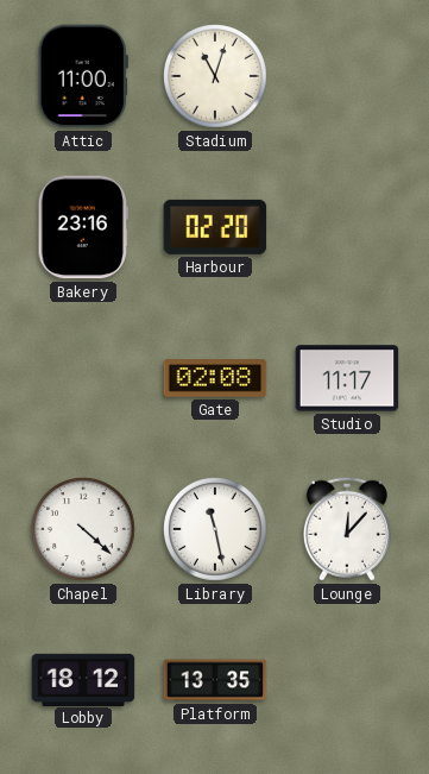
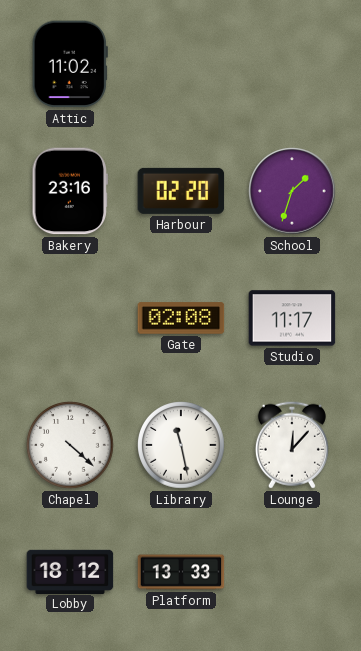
Attic: 11:00 -> 11:02
Stadium: 11:03 -> none
School: none -> 1:33
Platform: 13:35 -> 13:33
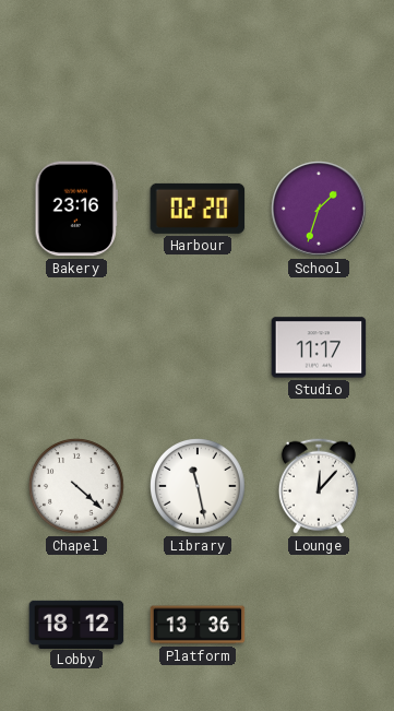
Attic: 11:02 -> none
Gate: 02:08 -> none
Platform: 13:33 -> 13:36
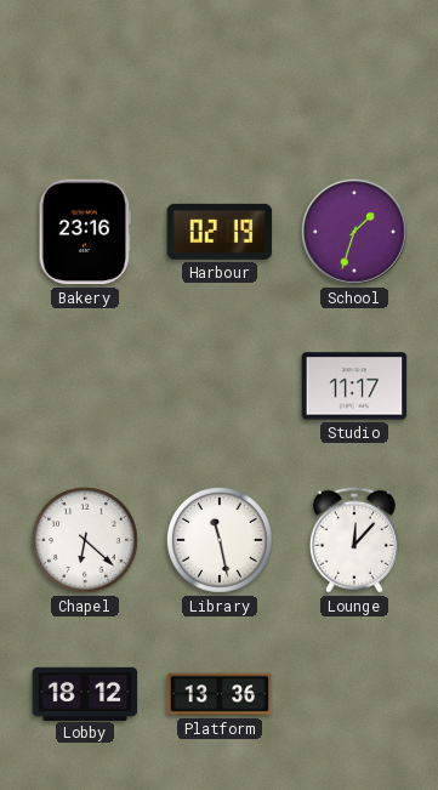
Harbour: 02:20 -> 02:19
Chapel: 4:22 -> 6:22
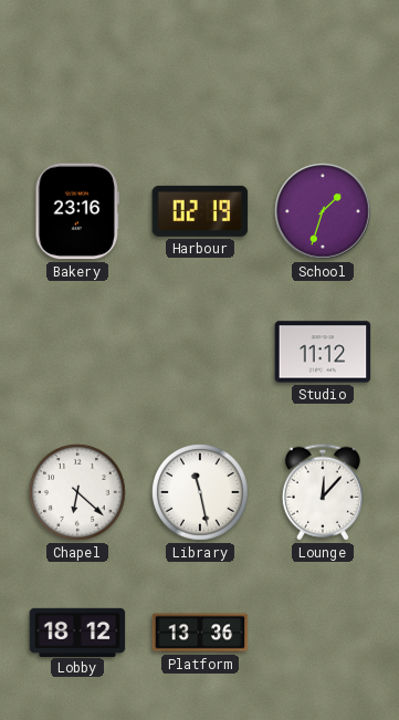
Studio: 11:17 -> 11:12
